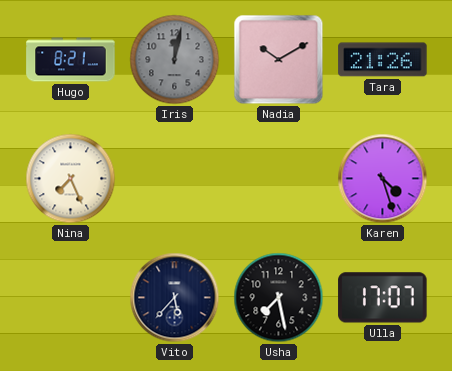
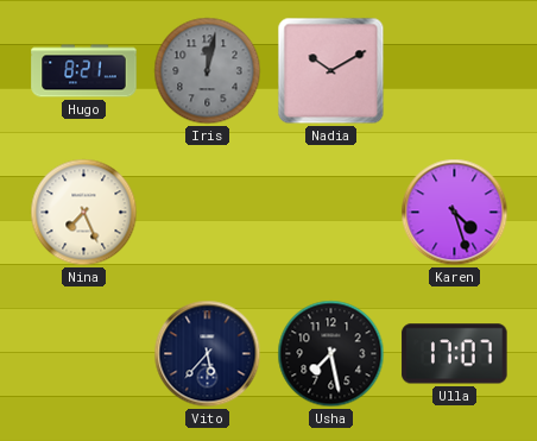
Tara: 21:26 -> none
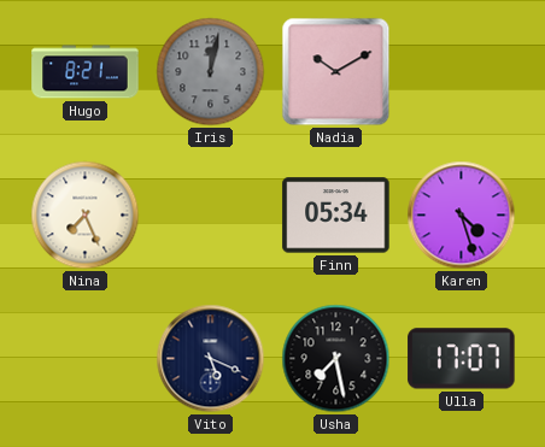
Finn: none -> 05:34
Vito: 5:37 -> 5:19
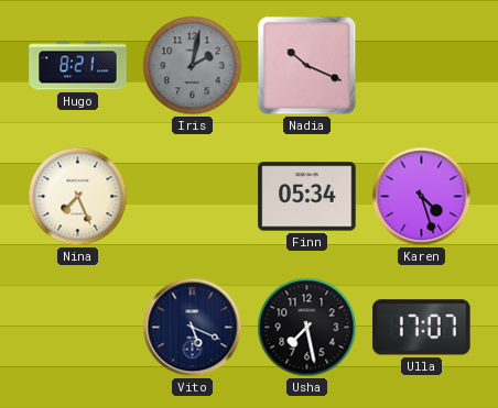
Iris: 12:02 -> 2:02
Nadia: 10:10 -> 10:19
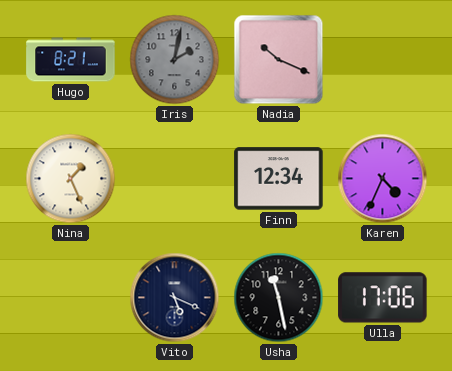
Nina: 7:26 -> 1:26
Finn: 05:34 -> 12:34
Karen: 4:27 -> 4:34
Usha: 7:28 -> 11:28
Ulla: 17:07 -> 17:06
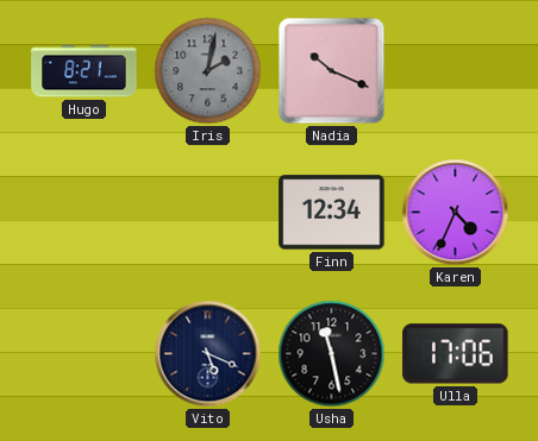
Nina: 1:26 -> none
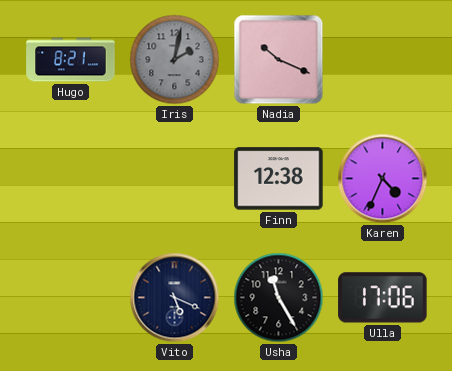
Finn: 12:34 -> 12:38
Usha: 11:28 -> 11:25
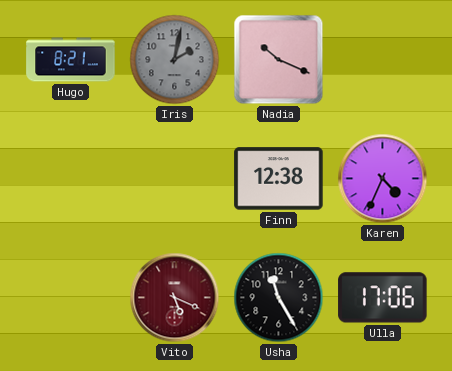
Vito dial: navy -> burgundy
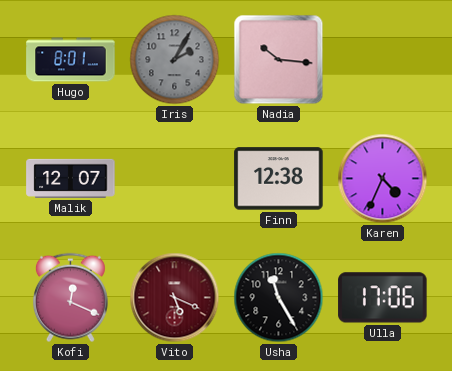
Hugo: 8:21 -> 8:01
Iris: 2:02 -> 2:05
Nadia: 10:19 -> 10:16
Malik: none -> 12:07
Kofi: none -> 12:19
